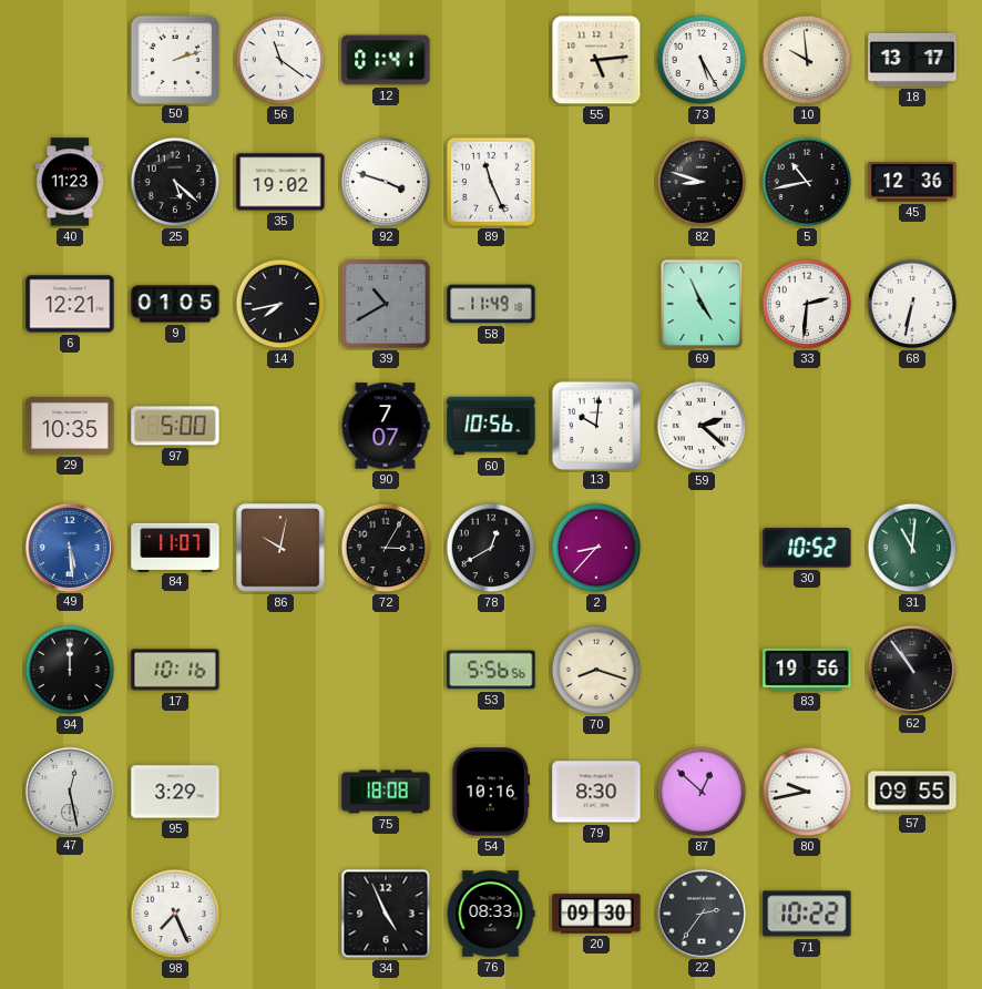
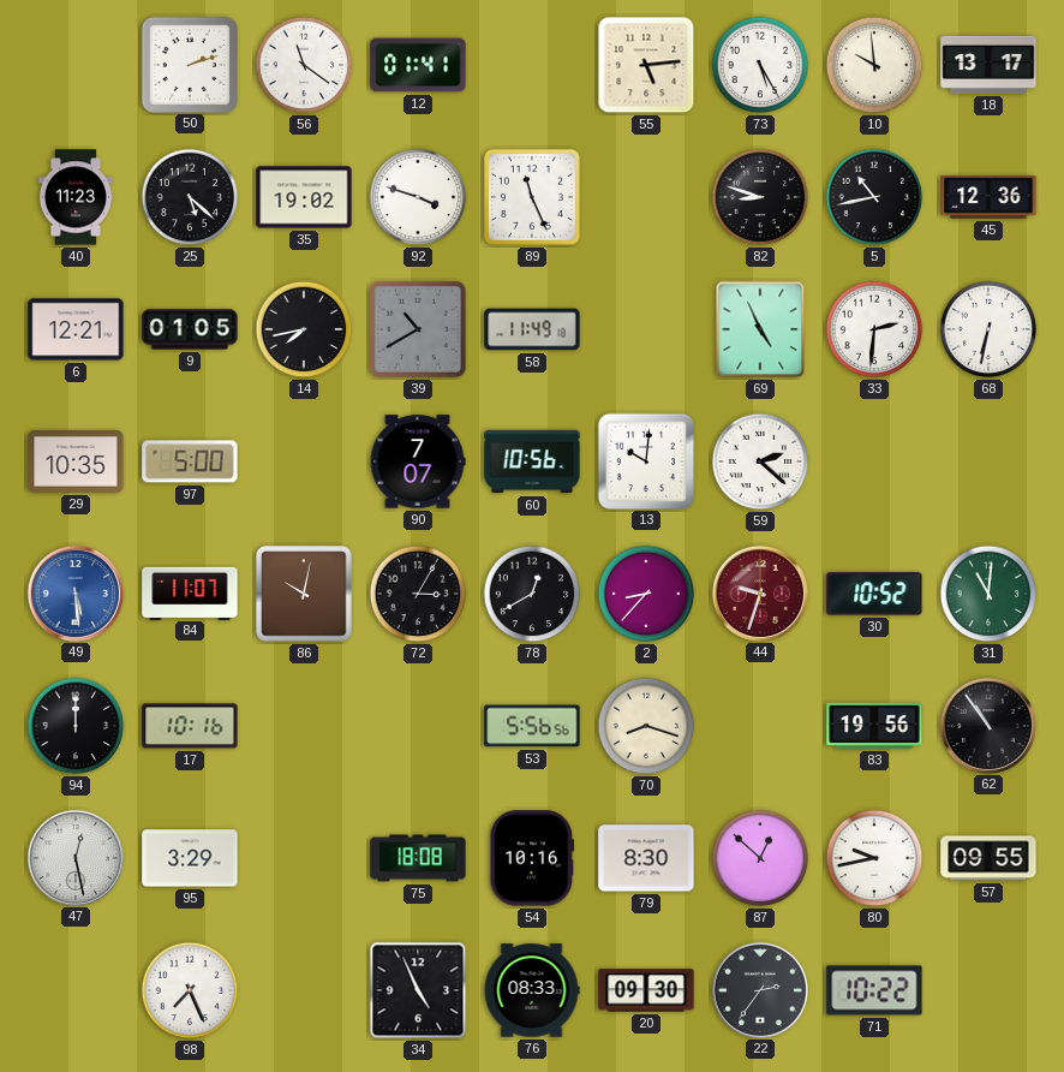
44: none -> 9:33
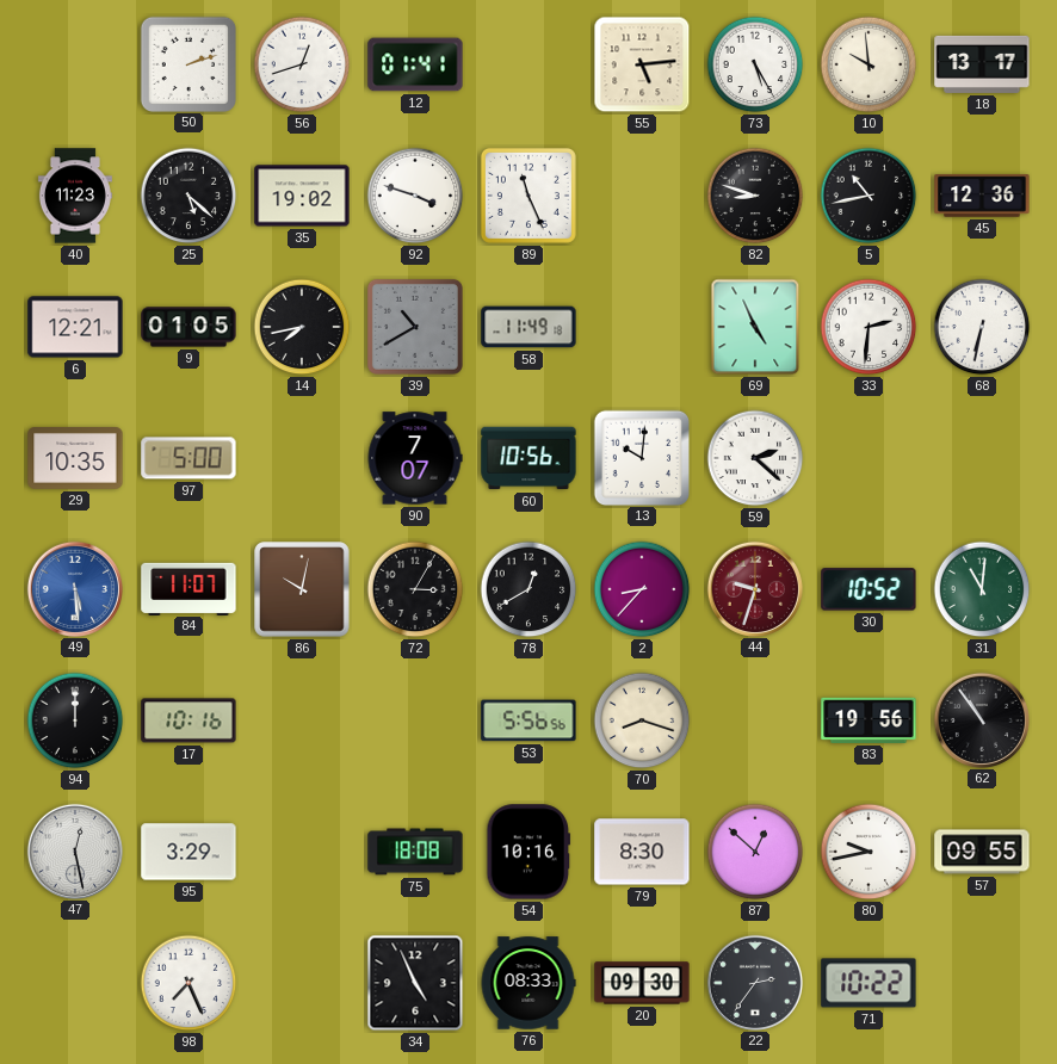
56: 11:21 -> 12:42
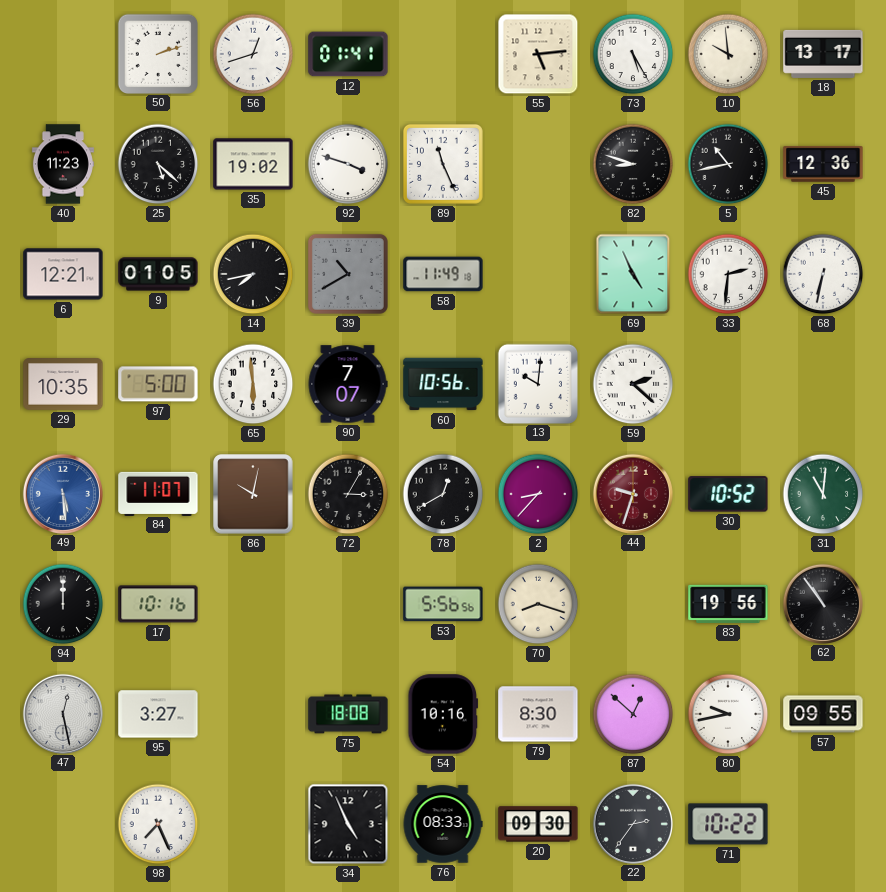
65: none -> 5:59
95: 3:29 -> 3:27
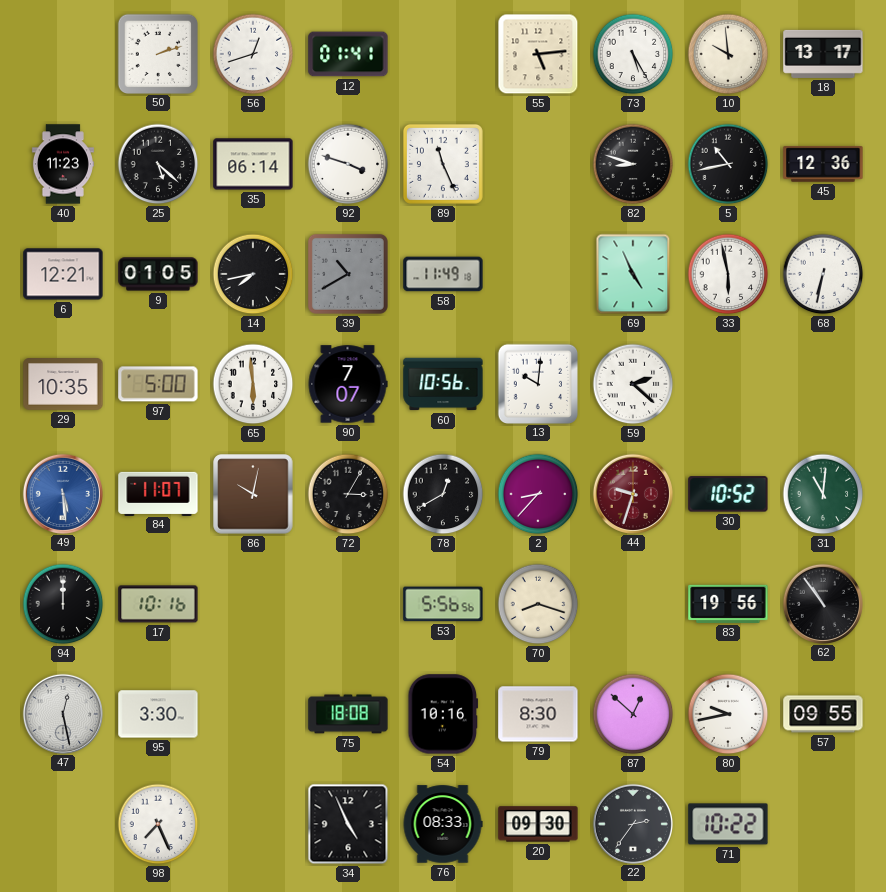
35: 19:02 -> 06:14
33: 2:31 -> 5:58
95: 3:27 -> 3:30
